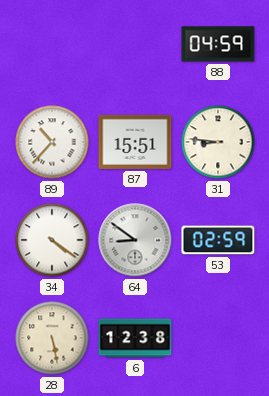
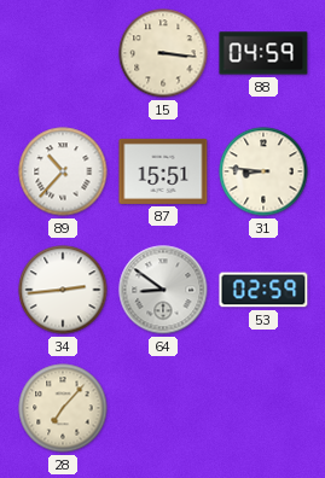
15: none -> 3:16
34: 4:21 -> 2:44
28: 5:28 -> 7:07
6: 12:38 -> none
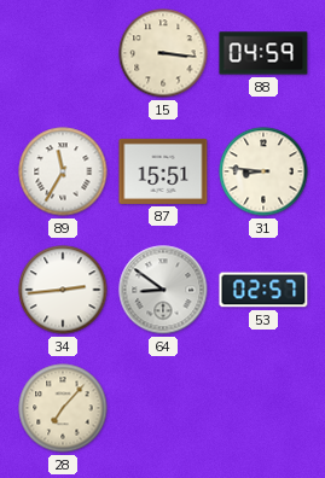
89: 10:37 -> 11:35
53: 02:59 -> 02:57
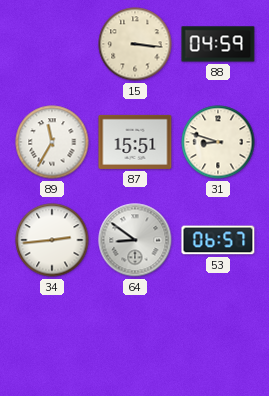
31: 8:46 -> 8:48
53: 02:57 -> 06:57
28: 7:07 -> none
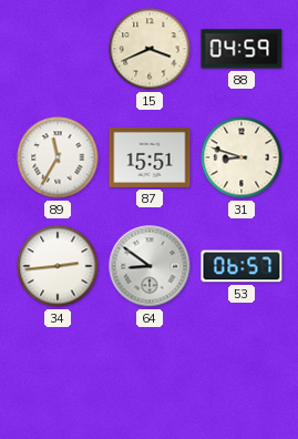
15: 3:16 -> 3:41
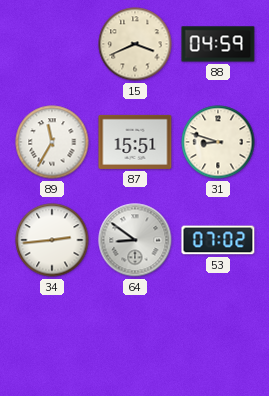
53: 06:57 -> 07:02
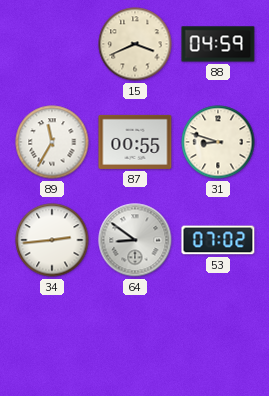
87: 15:51 -> 00:55
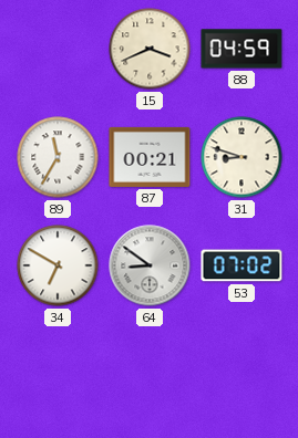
87: 00:55 -> 00:21
34: 2:44 -> 6:50
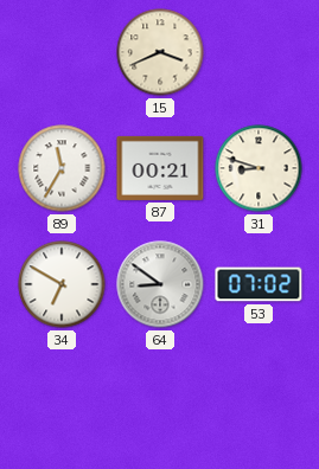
88: 04:59 -> none
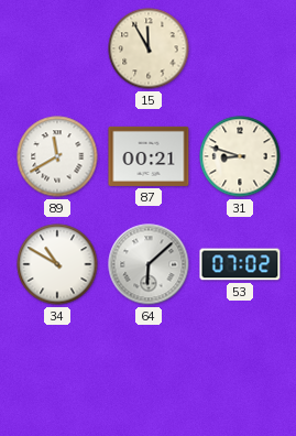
15: 3:41 -> 11:55
89: 11:35 -> 11:40
34: 6:50 -> 10:50
64: 8:51 -> 6:08
